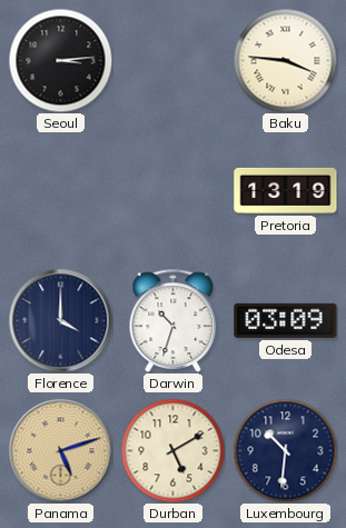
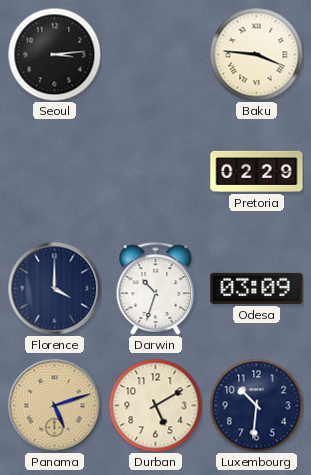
Pretoria: 13:19 -> 02:29
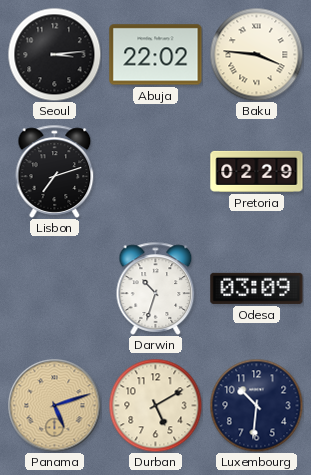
Abuja: none -> 22:02
Lisbon: none -> 7:12
Florence: 4:00 -> none
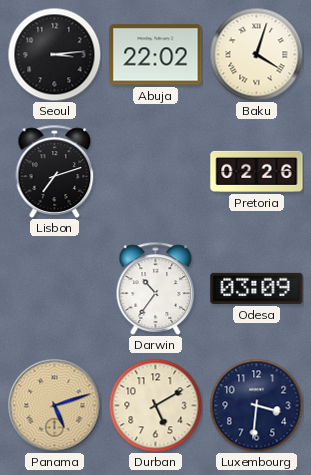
Baku: 3:46 -> 4:03
Pretoria: 02:29 -> 02:26
Darwin: 10:33 -> 10:36
Luxembourg: 10:31 -> 3:31
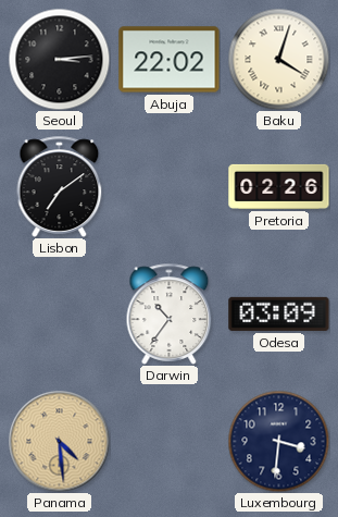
Lisbon: 7:12 -> 7:09
Panama: 5:12 -> 4:29
Durban: 5:10 -> none
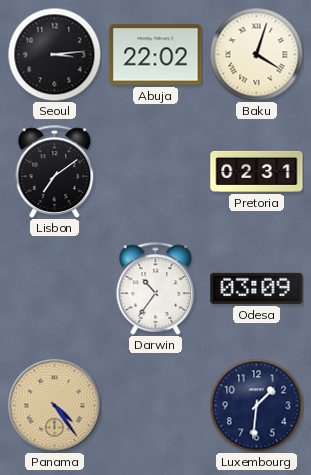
Pretoria: 02:26 -> 02:31
Panama: 4:29 -> 4:24
Luxembourg: 3:31 -> 1:31
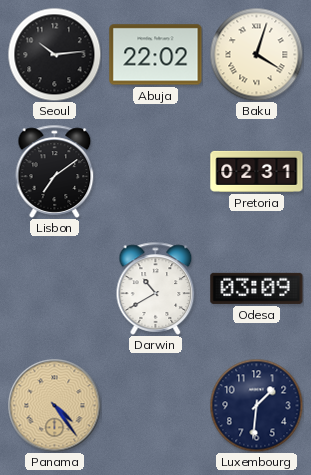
Seoul: 3:14 -> 10:14
Darwin: 10:36 -> 10:40
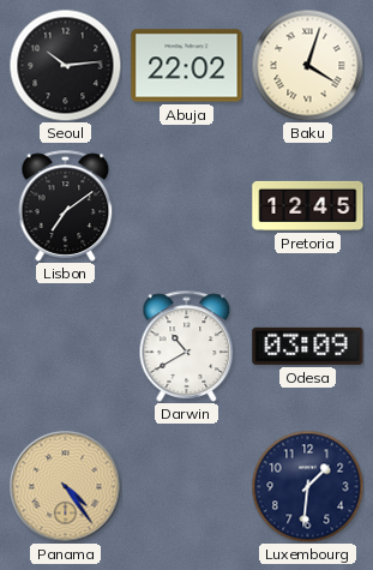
Pretoria: 02:31 -> 12:45
